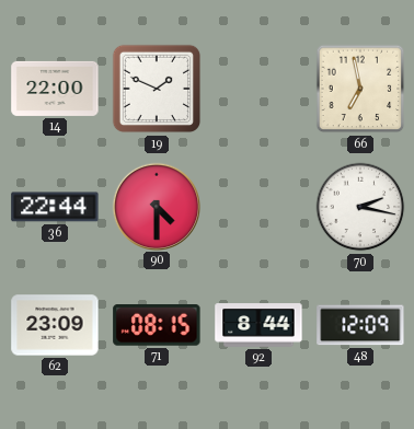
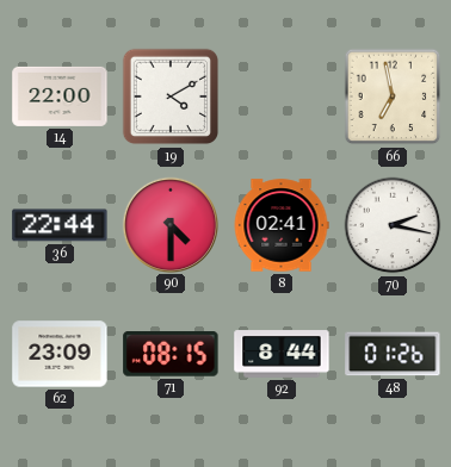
19: 1:49 -> 4:10
8: none -> 02:41
48: 12:09 -> 01:26
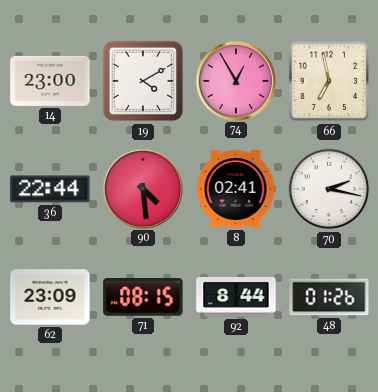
14: 22:00 -> 23:00
74: none -> 12:55
90: 4:30 -> 4:29
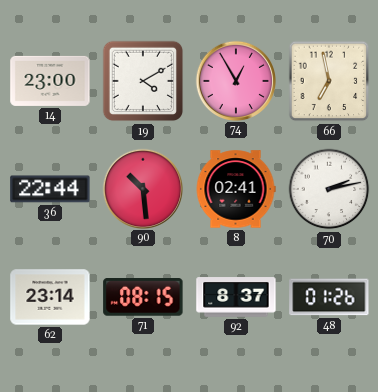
90: 4:29 -> 10:29
70: 2:17 -> 2:13
62: 23:09 -> 23:14
92: 8:44 -> 8:37
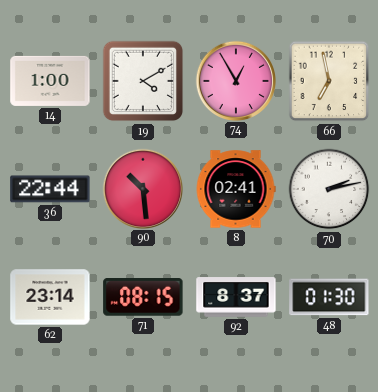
14: 23:00 -> 1:00
48: 01:26 -> 01:30
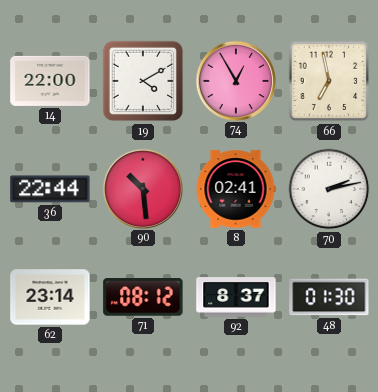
14: 1:00 -> 22:00
71: 08:15 -> 08:12
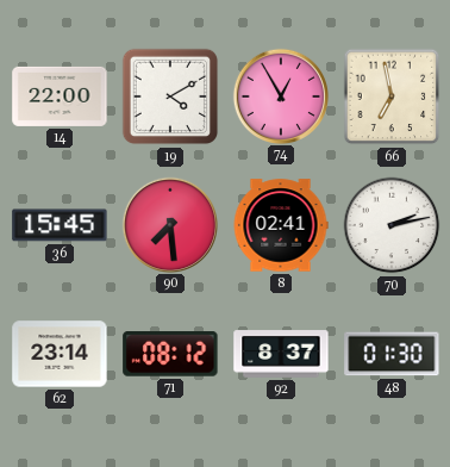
36: 22:44 -> 15:45
90: 10:29 -> 7:29
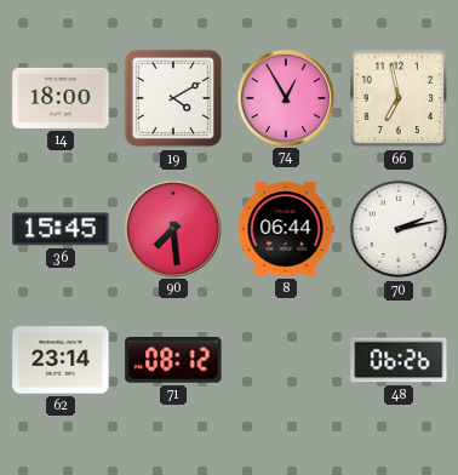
14: 22:00 -> 18:00
8: 02:41 -> 06:44
92: 8:37 -> none
48: 01:30 -> 06:26
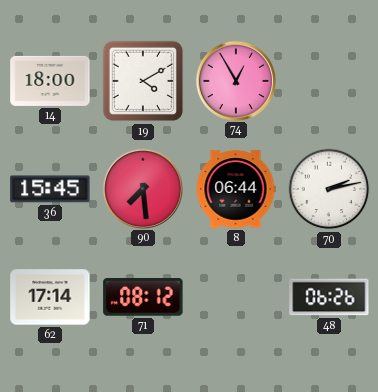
66: 6:58 -> none
62: 23:14 -> 17:14
